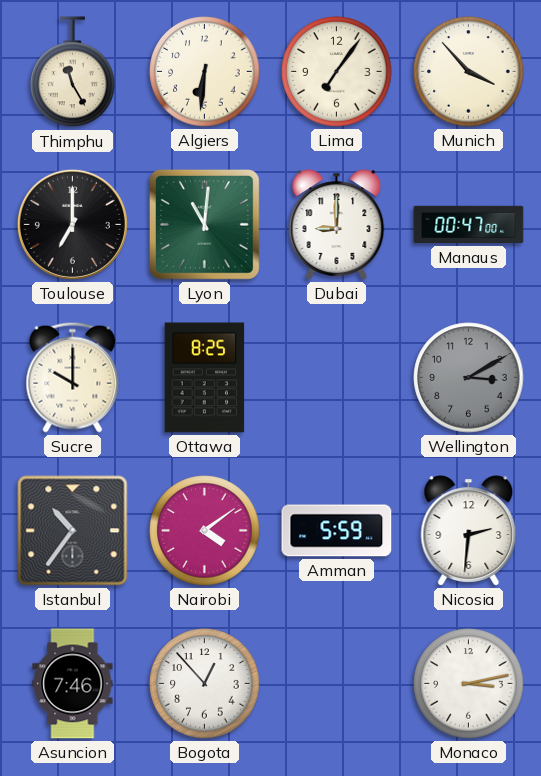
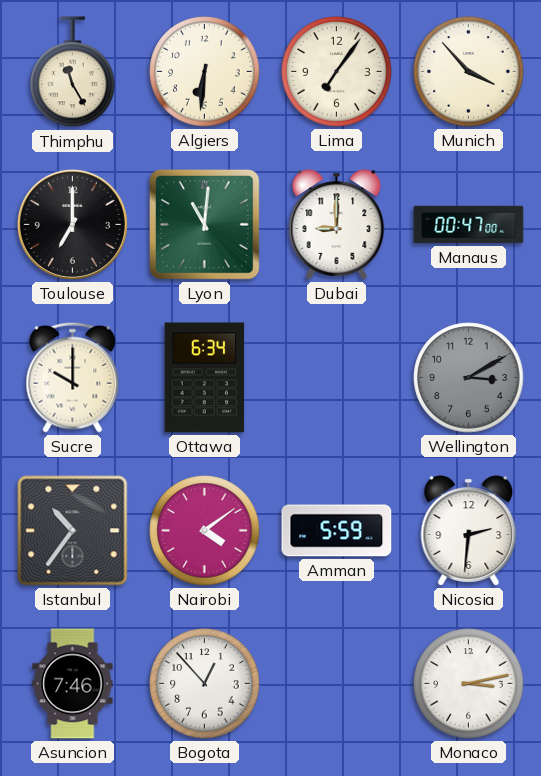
Ottawa: 8:25 -> 6:34
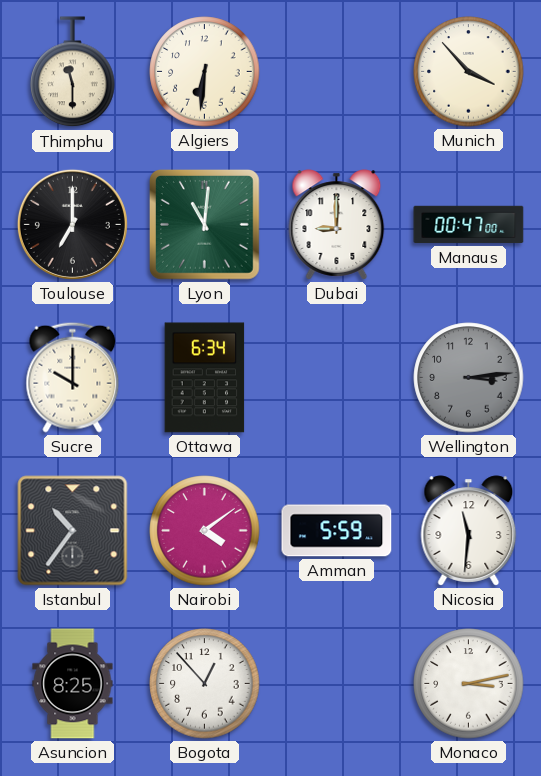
Thimphu: 11:25 -> 11:30
Lima: 7:06 -> none
Wellington: 3:10 -> 3:14
Nicosia: 2:31 -> 11:31
Asuncion: 7:46 -> 8:25
